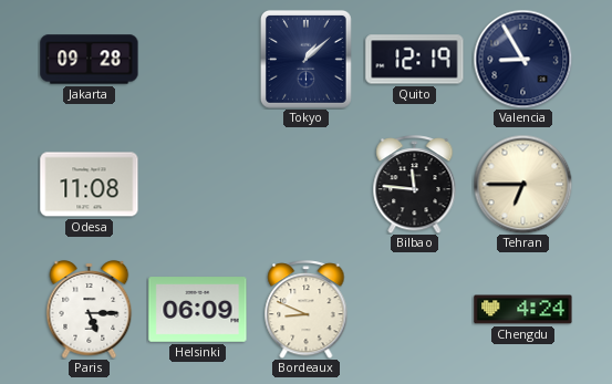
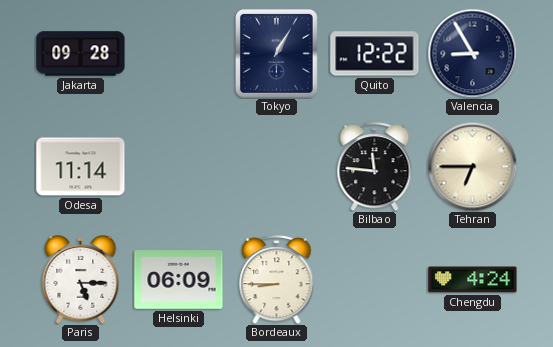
Tokyo: 1:08 -> 1:05
Quito: 12:19 -> 12:22
Odesa: 11:08 -> 11:14
Bordeaux: 8:49 -> 8:45
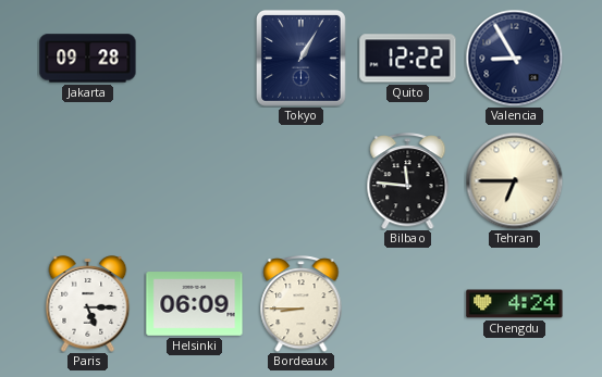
Odesa: 11:14 -> none
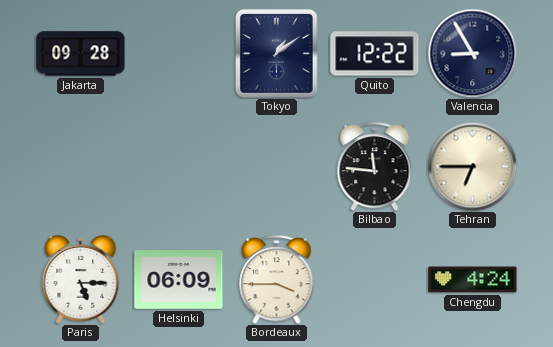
Tokyo: 1:05 -> 1:09
Bordeaux: 8:45 -> 3:45
